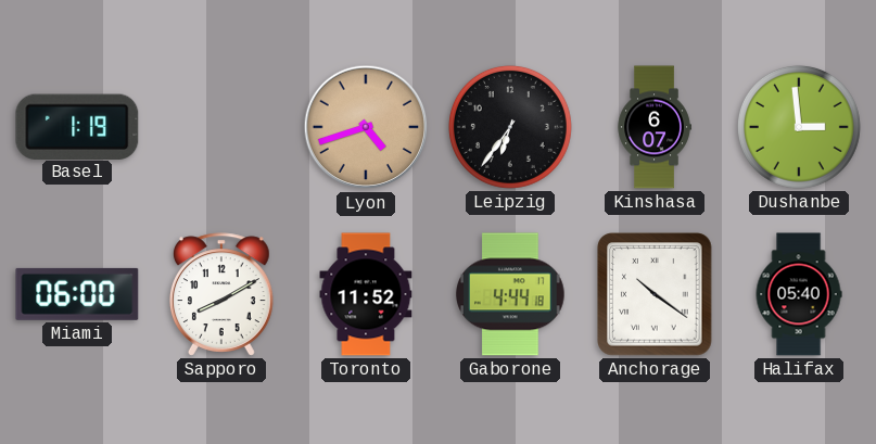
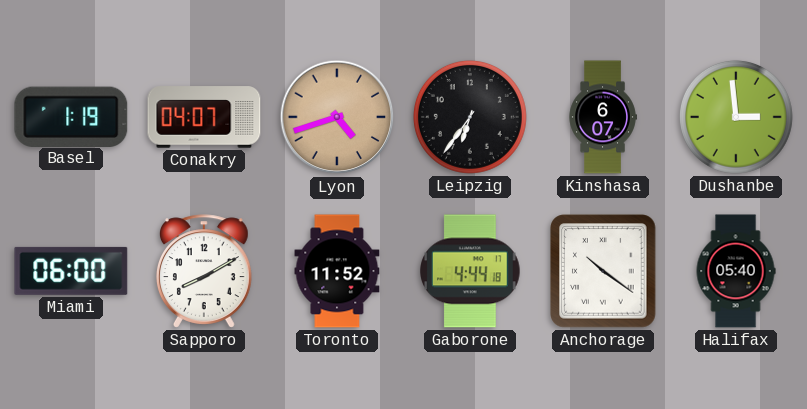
Conakry: none -> 04:07
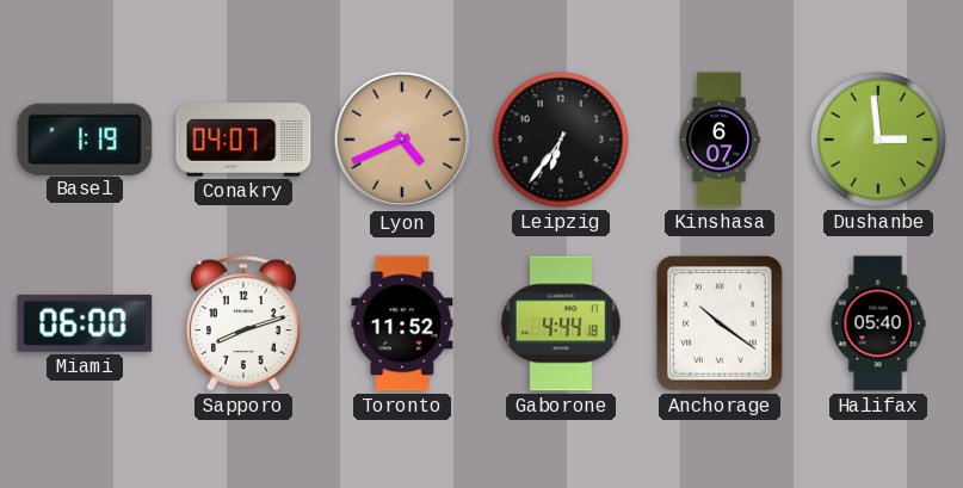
Lyon: 4:42 -> 4:41
Sapporo: 8:10 -> 8:12
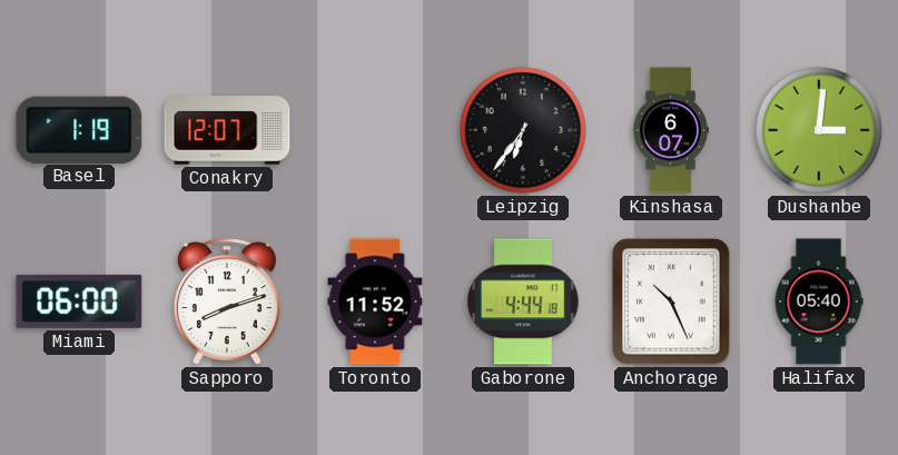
Conakry: 04:07 -> 12:07
Lyon: 4:41 -> none
Dushanbe: 2:59 -> 3:01
Anchorage: 10:21 -> 10:26
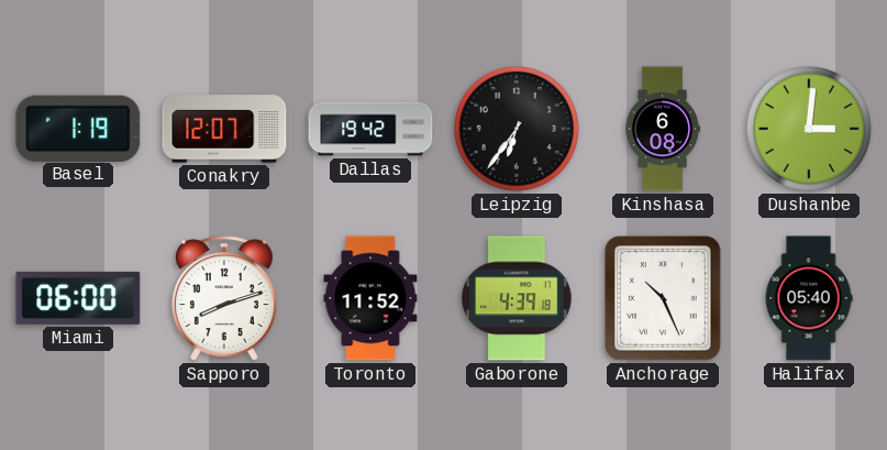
Dallas: none -> 19:42
Kinshasa: 6:07 -> 6:08
Gaborone: 4:44 -> 4:39
